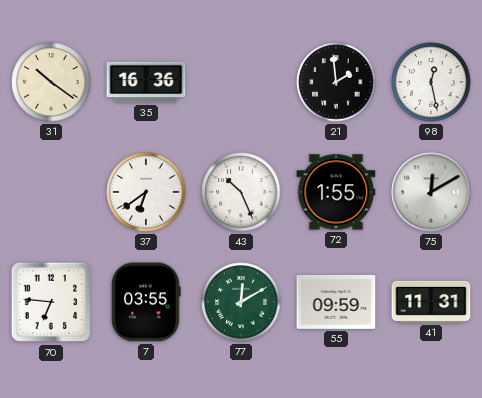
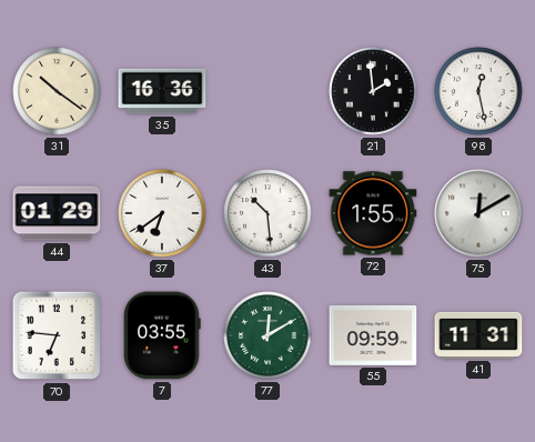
44: none -> 01:29
43: 10:26 -> 10:29
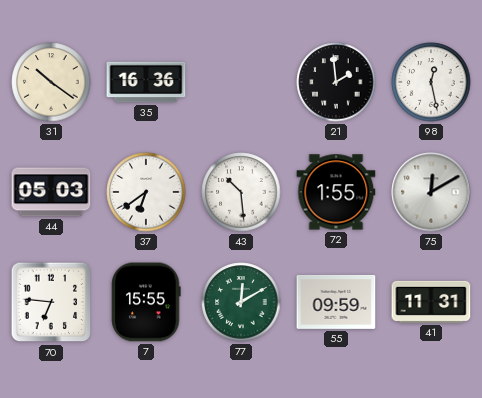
44: 01:29 -> 05:03
7: 03:55 -> 15:55
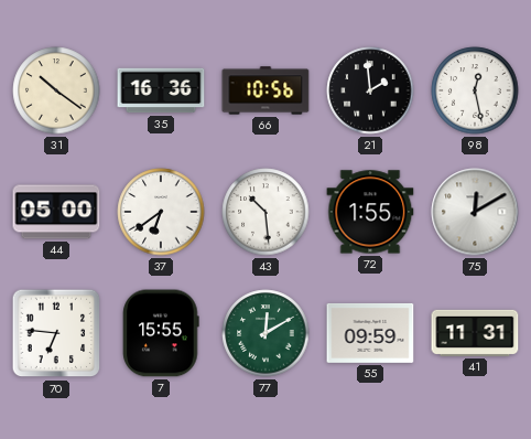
66: none -> 10:56
44: 05:03 -> 05:00
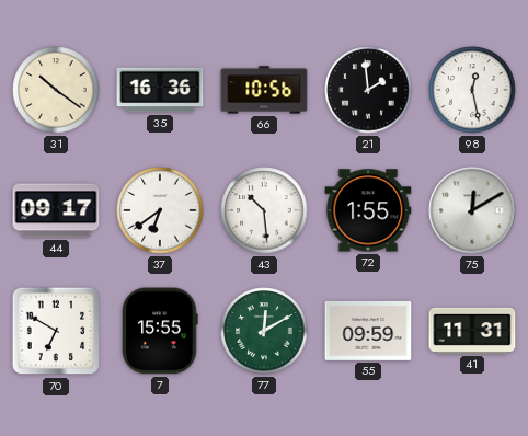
44: 05:00 -> 09:17
70: 6:46 -> 6:50
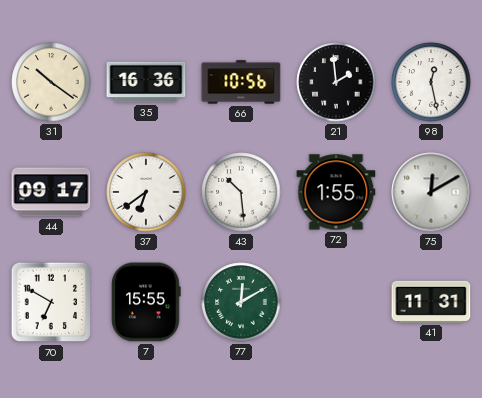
55: 09:59 -> none
